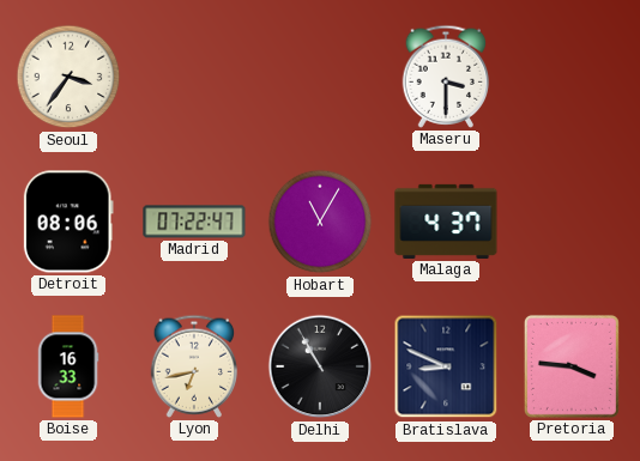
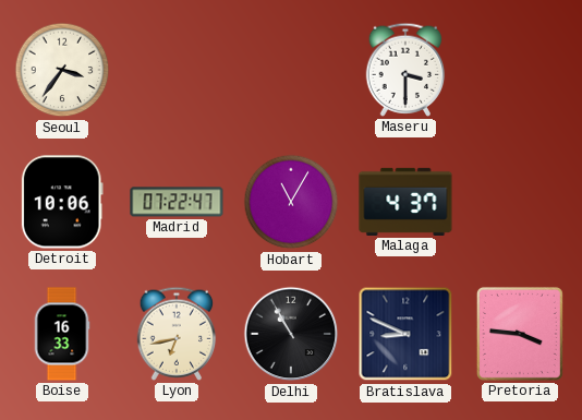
Detroit: 08:06 -> 10:06
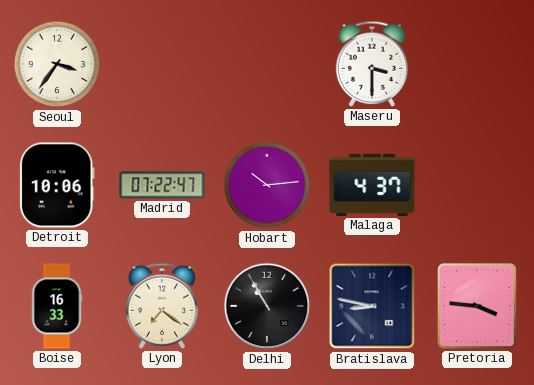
Hobart: 11:05 -> 10:14
Lyon: 6:43 -> 7:21
Bratislava: 8:49 -> 8:47
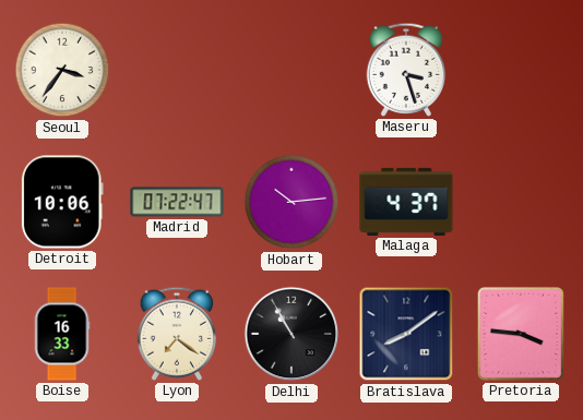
Maseru: 3:30 -> 3:27
Bratislava: 8:47 -> 8:09
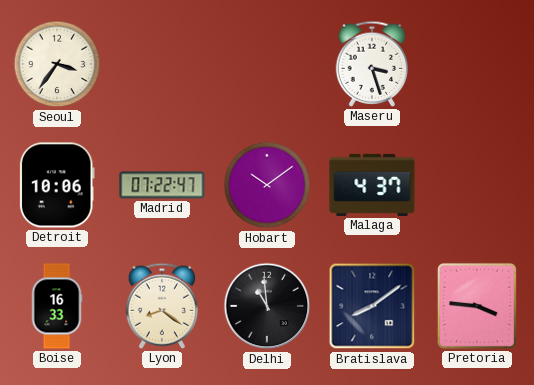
Hobart: 10:14 -> 10:09
Lyon: 7:21 -> 8:21
Delhi: 10:55 -> 10:59
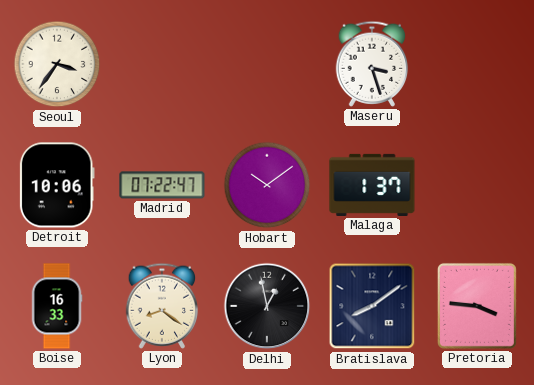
Malaga: 4:37 -> 1:37
Delhi: 10:59 -> 12:58
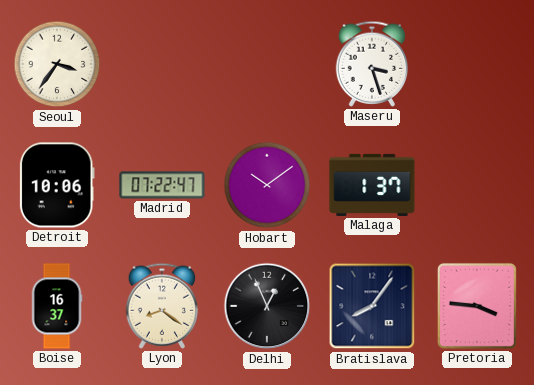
Boise: 16:33 -> 16:37
Delhi: 12:58 -> 12:56
Bratislava: 8:09 -> 8:06
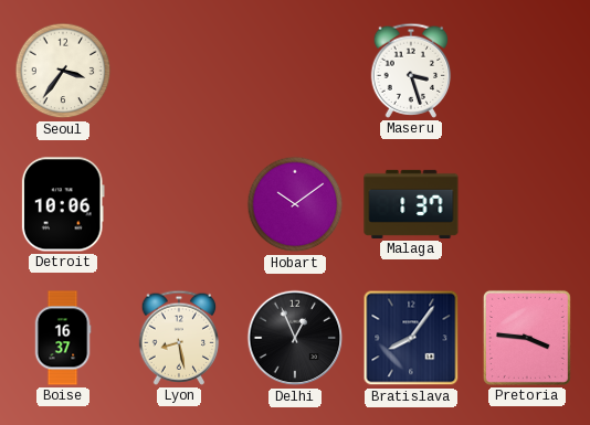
Madrid: 07:22 -> none
Lyon: 8:21 -> 8:28
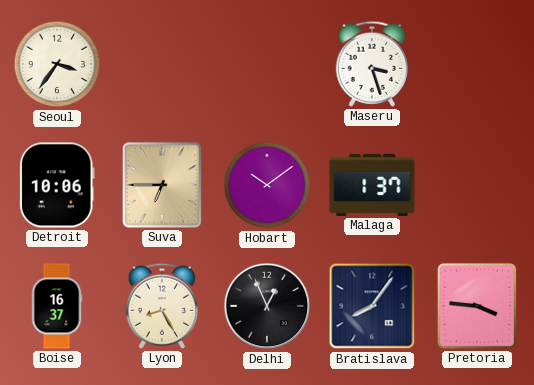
Suva: none -> 6:45
Lyon: 8:28 -> 8:25
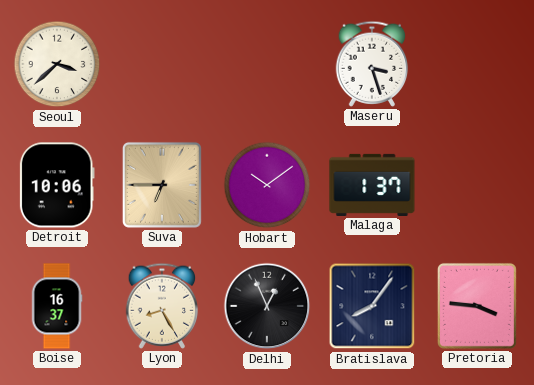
Seoul: 3:36 -> 3:38
